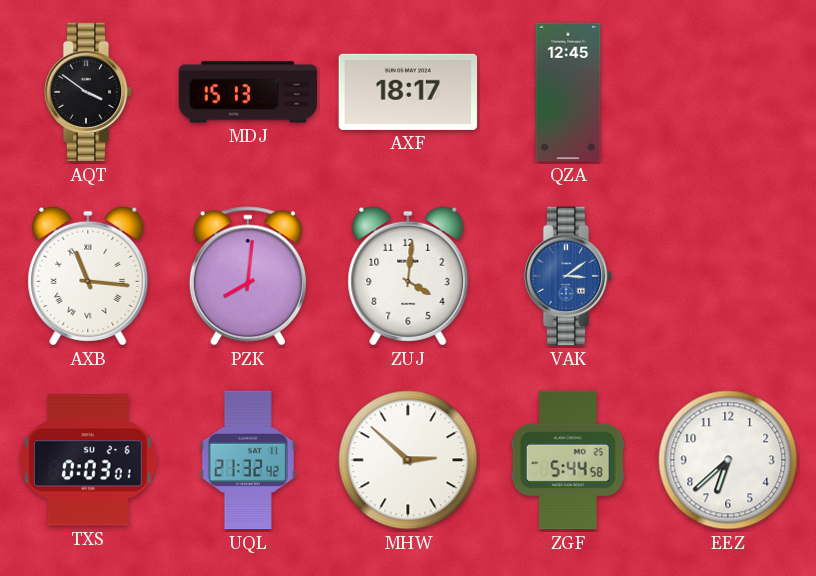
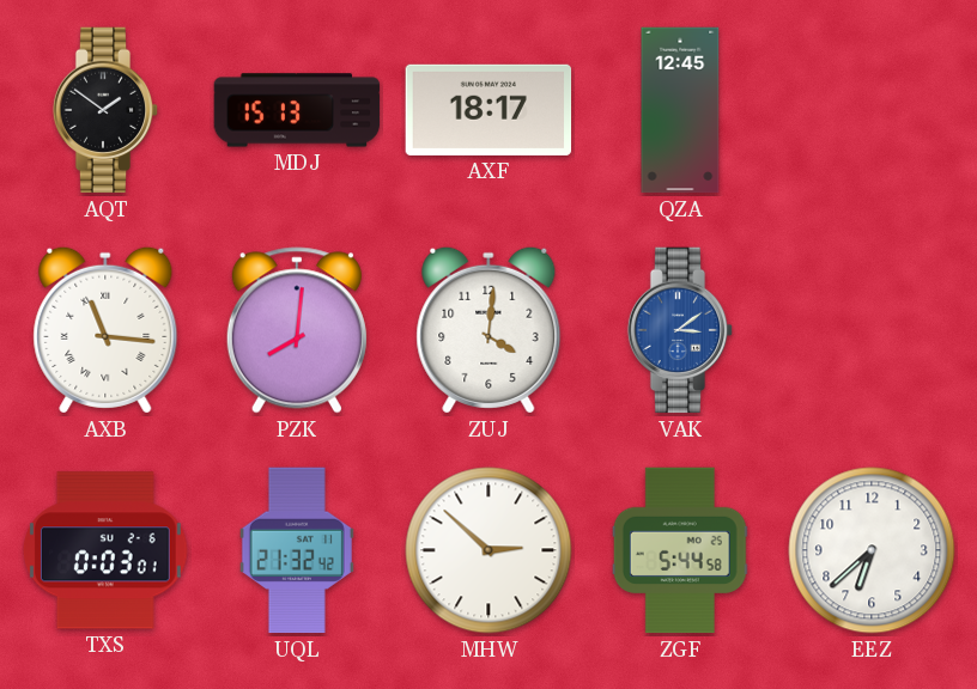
AQT: 3:51 -> 1:51
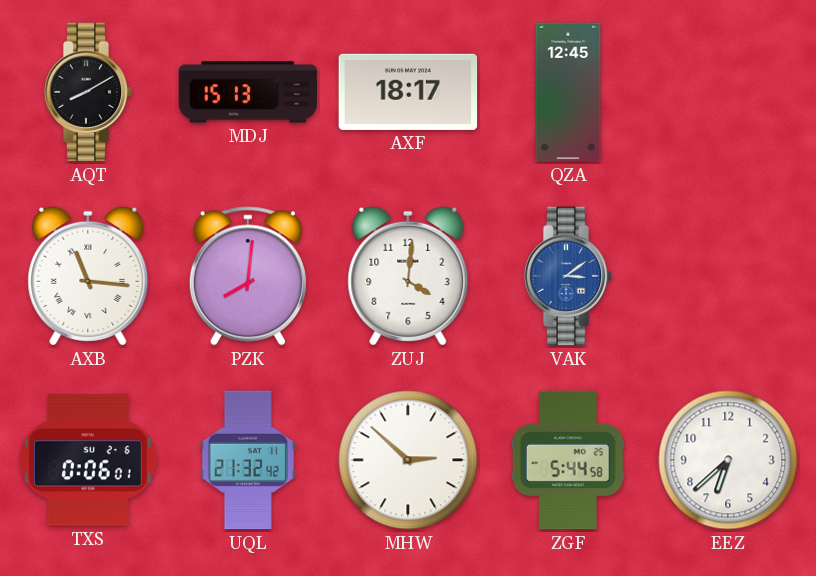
AQT: 1:51 -> 8:10
TXS: 0:03 -> 0:06
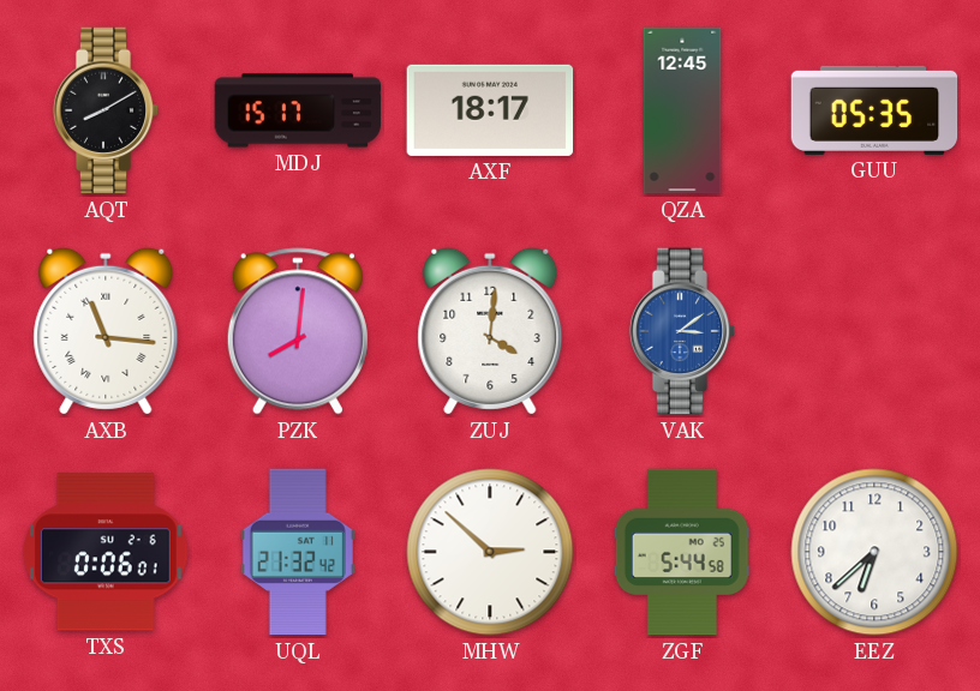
MDJ: 15:13 -> 15:17
GUU: none -> 05:35
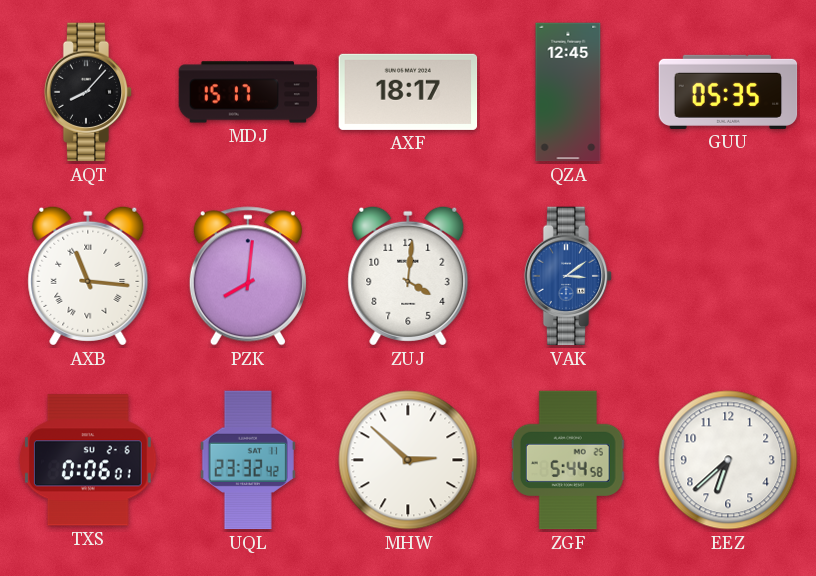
AQT: 8:10 -> 8:07
UQL: 21:32 -> 23:32
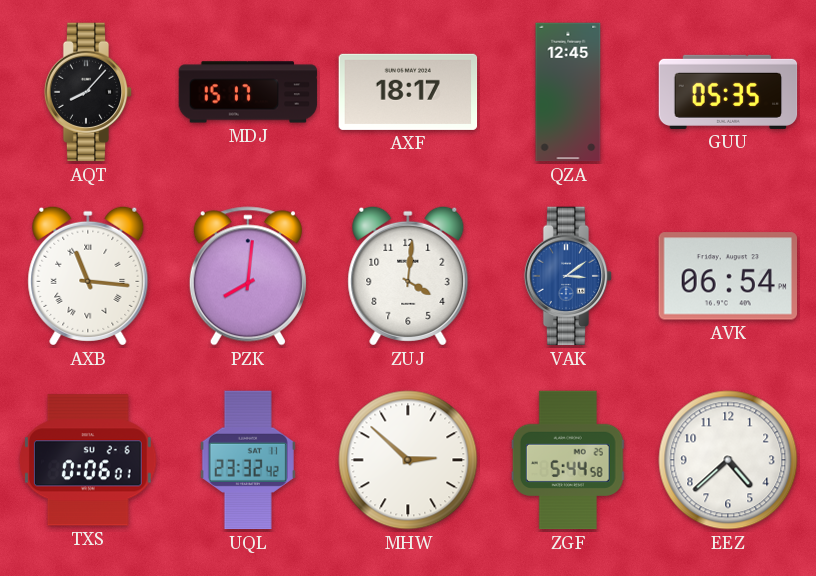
AVK: none -> 06:54
EEZ: 6:38 -> 4:38
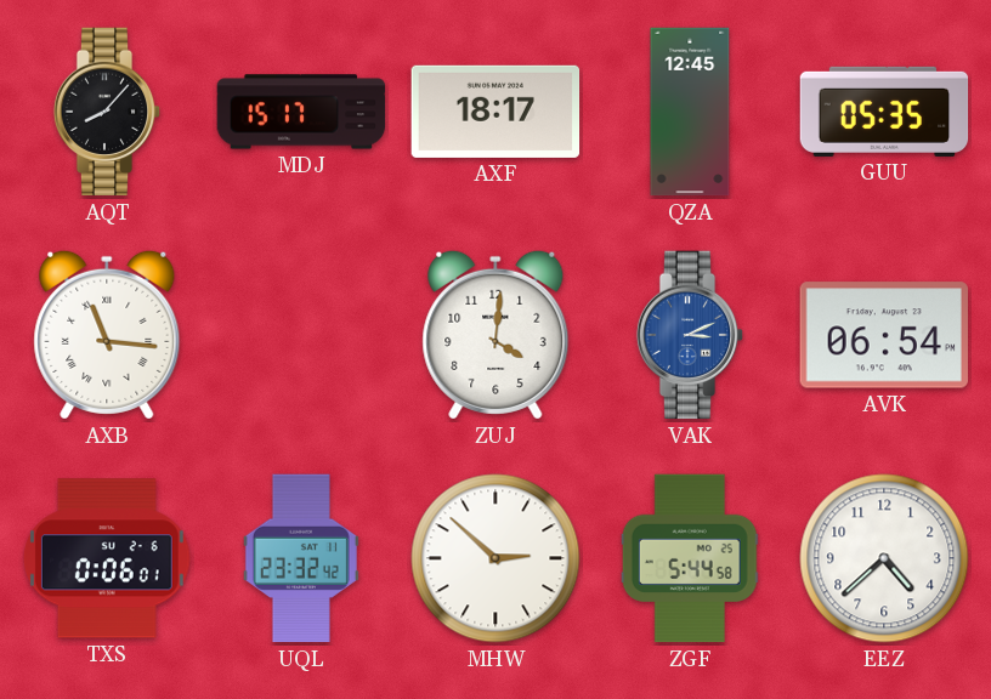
PZK: 8:01 -> none
VAK: 3:09 -> 3:11
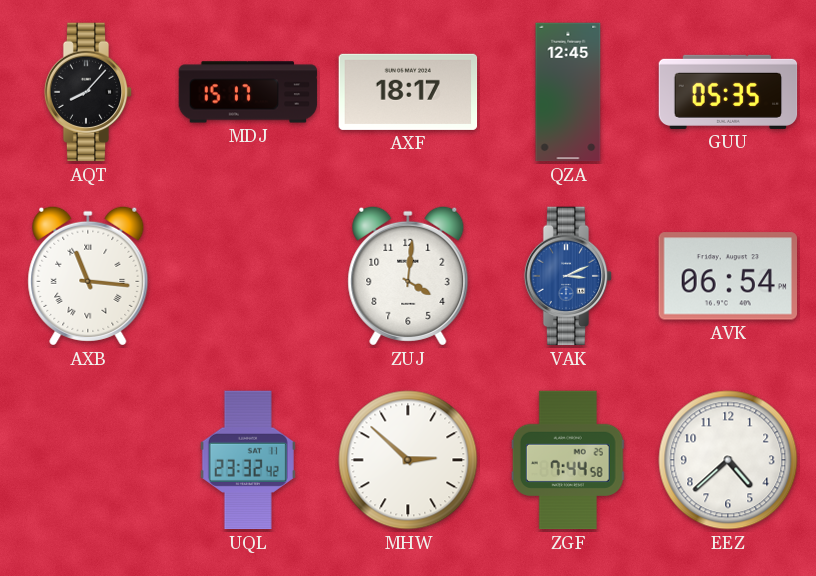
TXS: 0:06 -> none
ZGF: 5:44 -> 7:44
